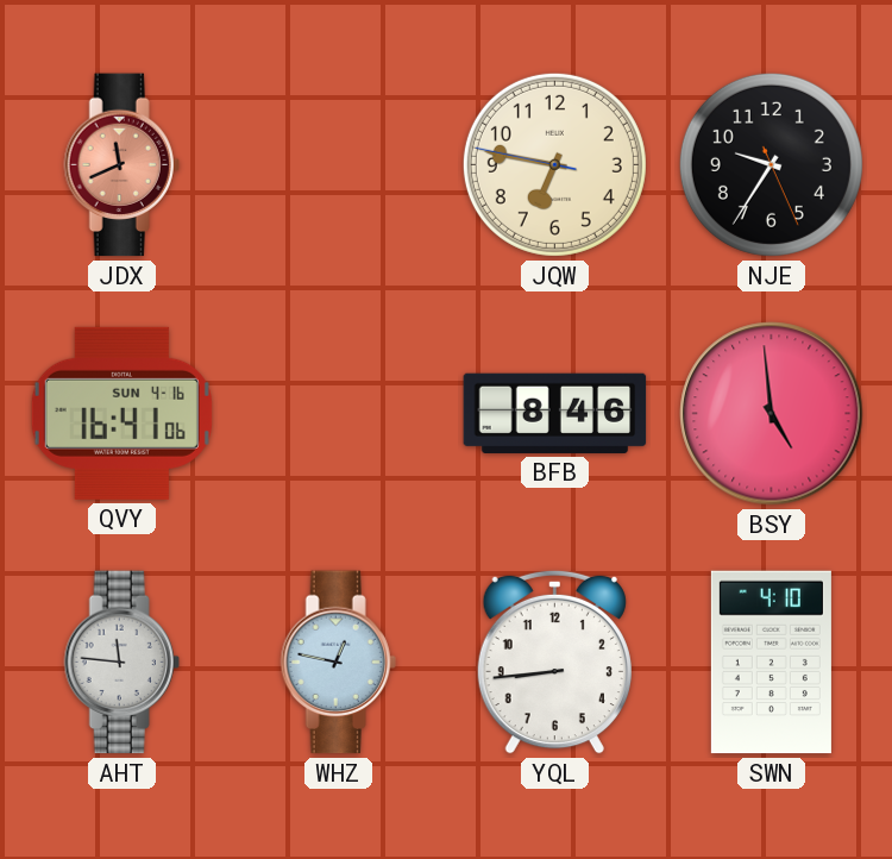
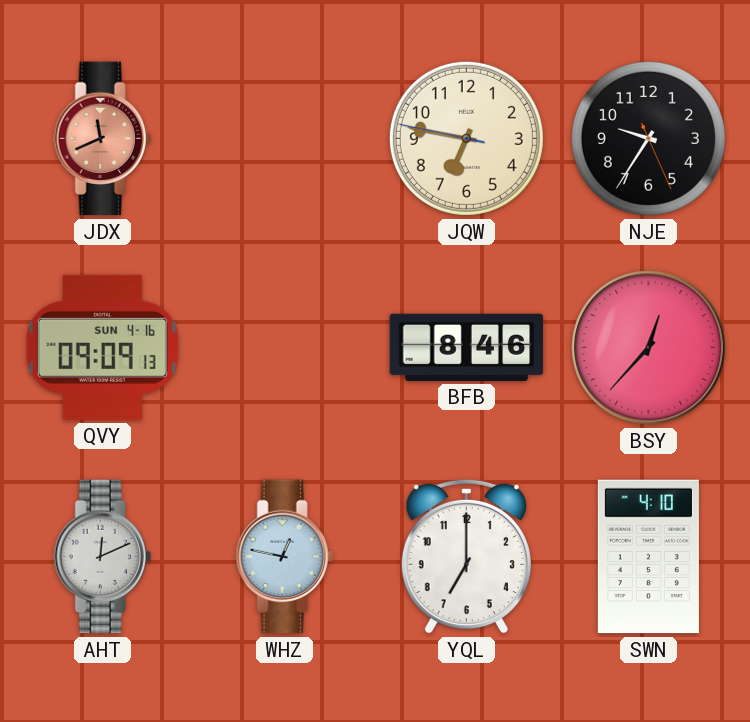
QVY: 16:41 -> 09:09
BSY: 4:59 -> 12:37
AHT: 11:46 -> 12:11
YQL: 8:44 -> 7:00
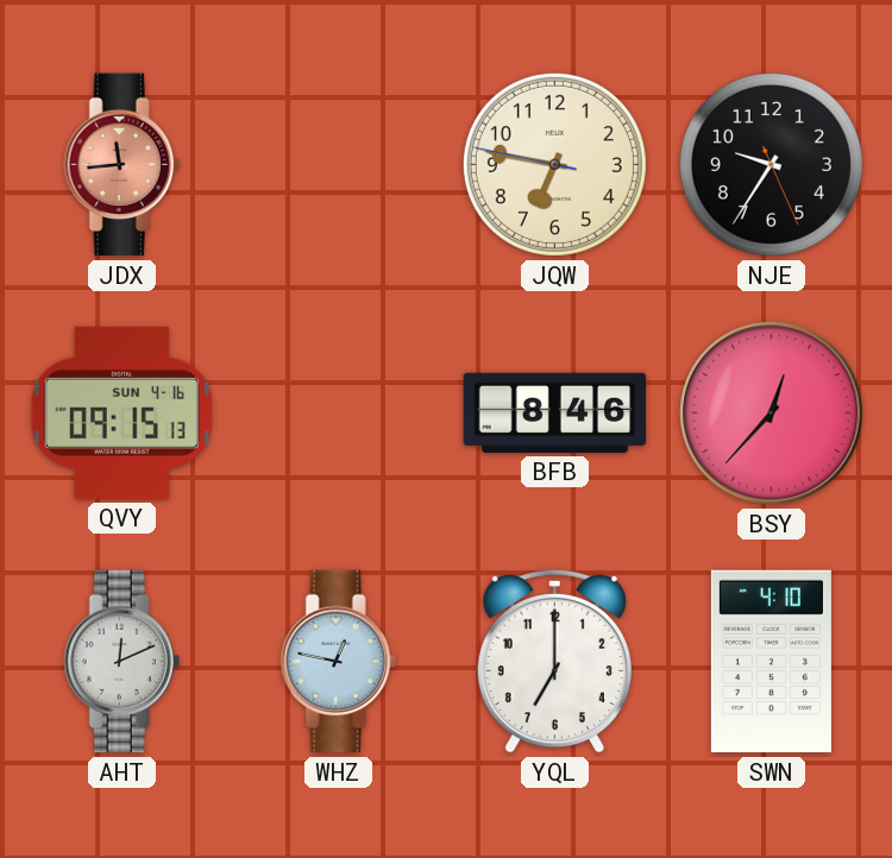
JDX: 11:41 -> 11:44
QVY: 09:09 -> 09:15
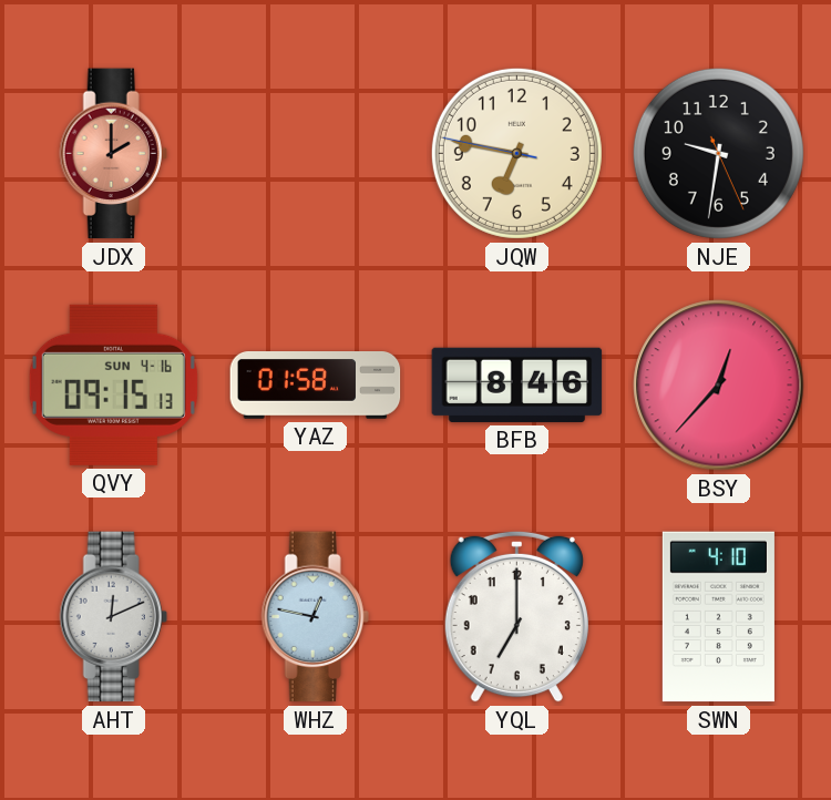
JDX: 11:44 -> 2:00
NJE: 9:35 -> 9:31
YAZ: none -> 01:58
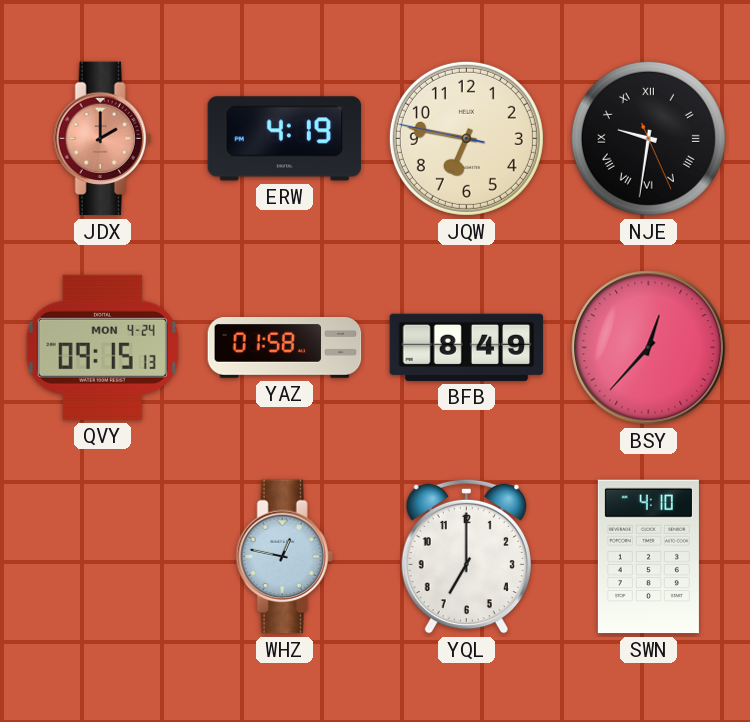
ERW: none -> 4:19
NJE numerals: Arabic -> Roman
QVY date: SUN 4-16 -> MON 4-24
BFB: 8:46 -> 8:49
AHT: 12:11 -> none
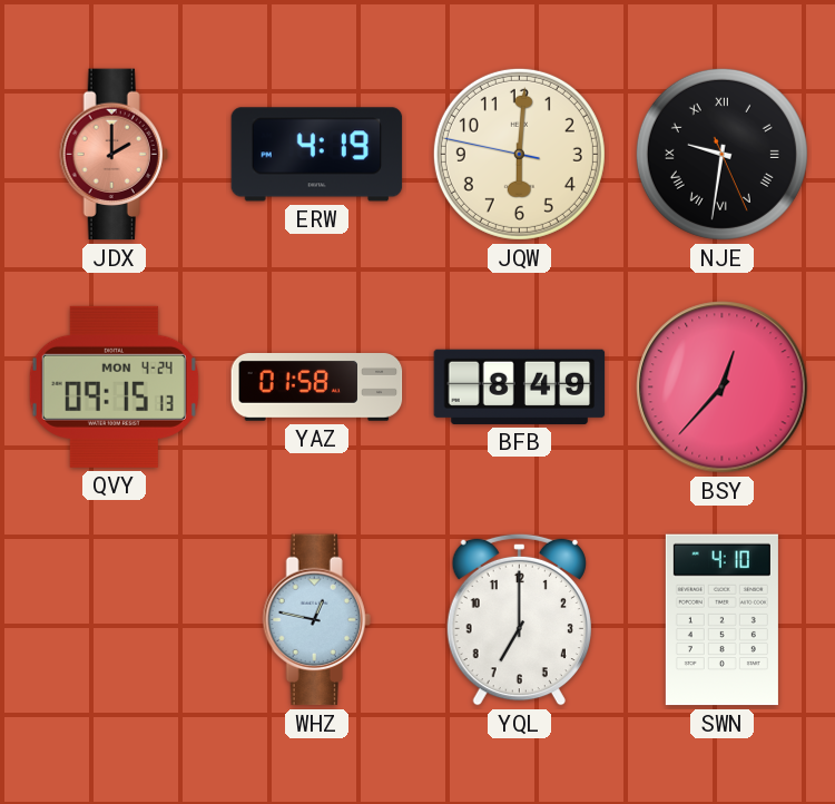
JQW: 6:46 -> 6:00
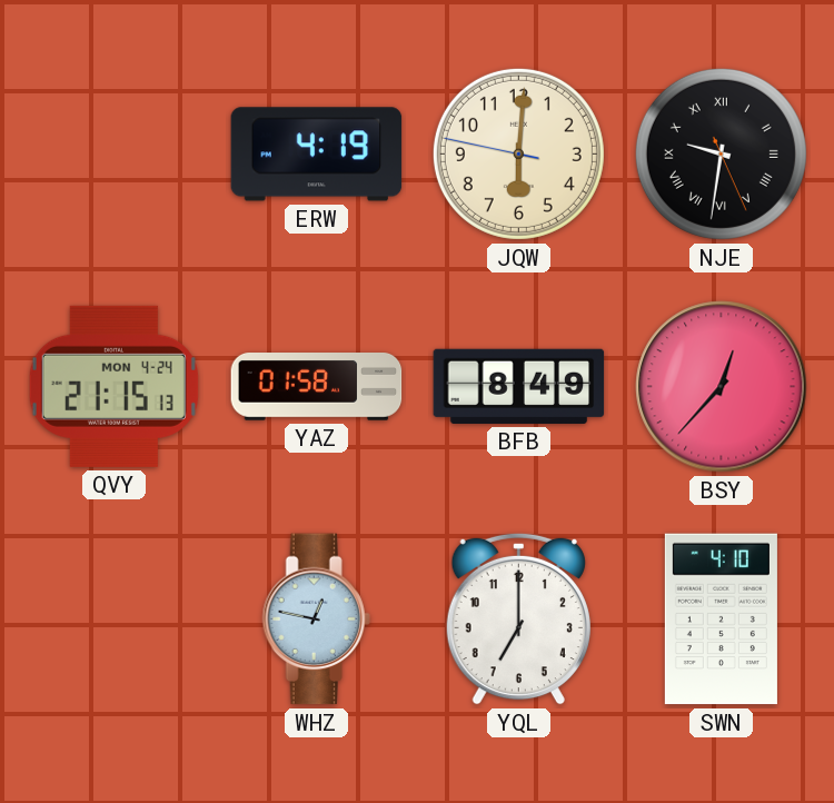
JDX: 2:00 -> none
QVY: 09:15 -> 21:15
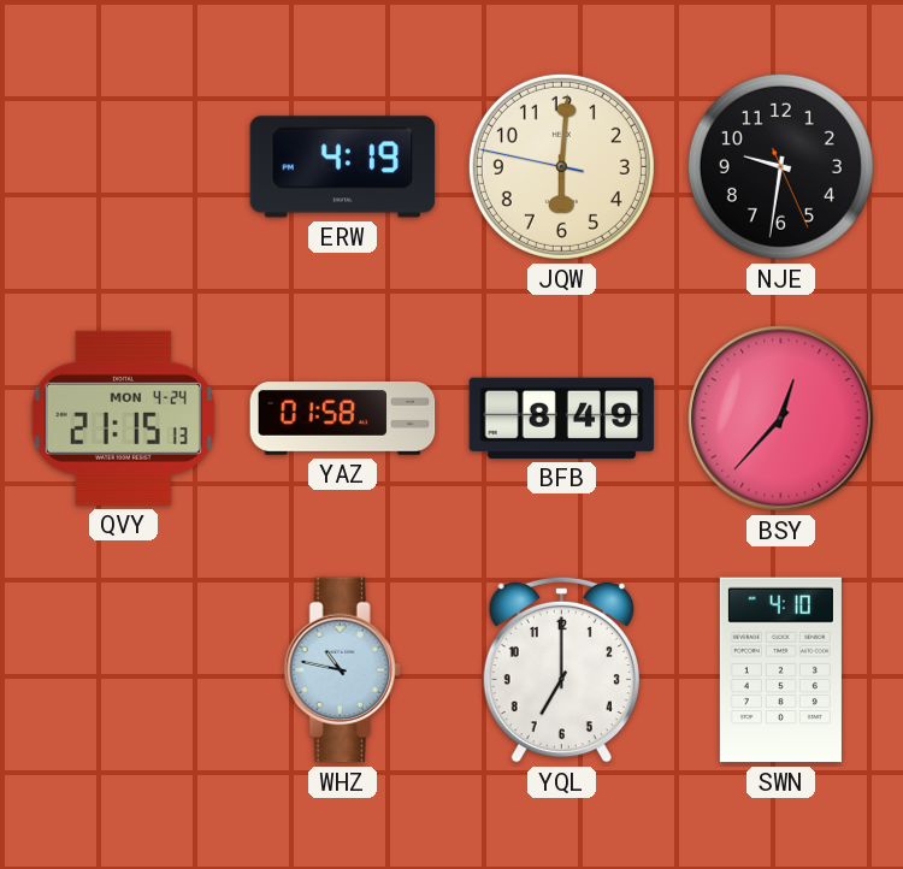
NJE numerals: Roman -> Arabic
WHZ: 12:47 -> 10:47
